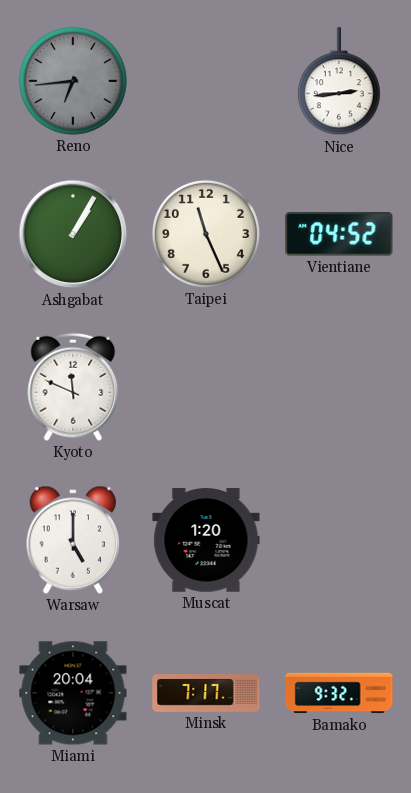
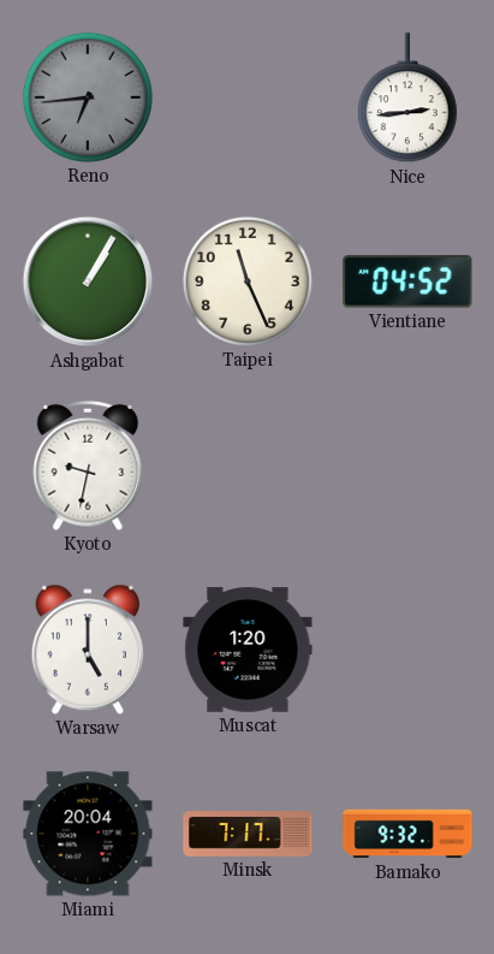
Kyoto: 11:49 -> 9:32
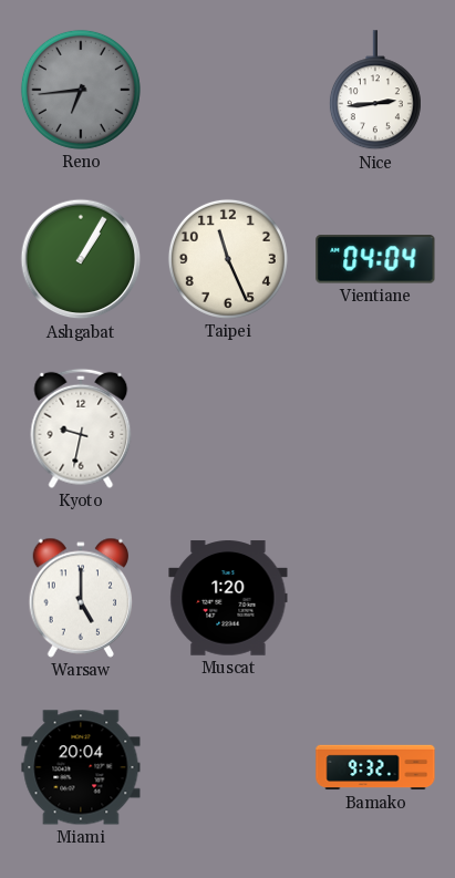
Vientiane: 04:52 -> 04:04
Minsk: 7:17 -> none
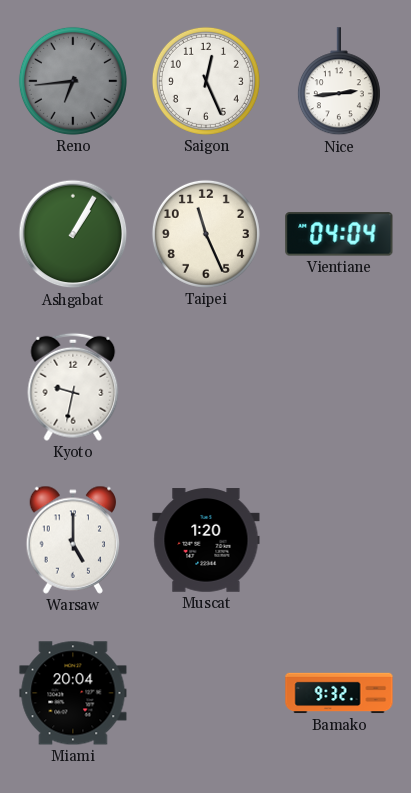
Saigon: none -> 12:26
